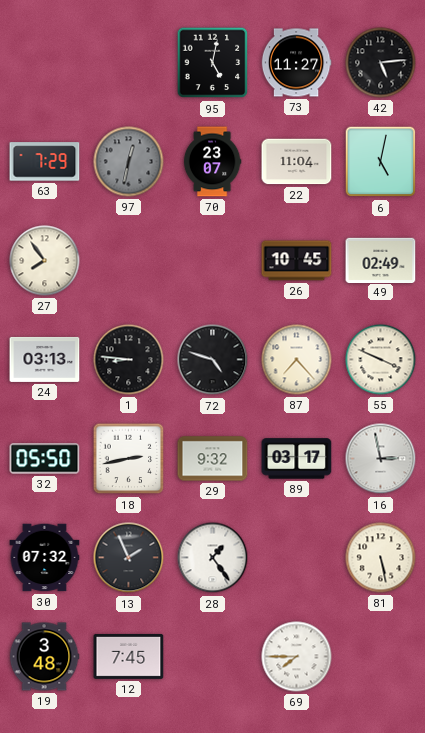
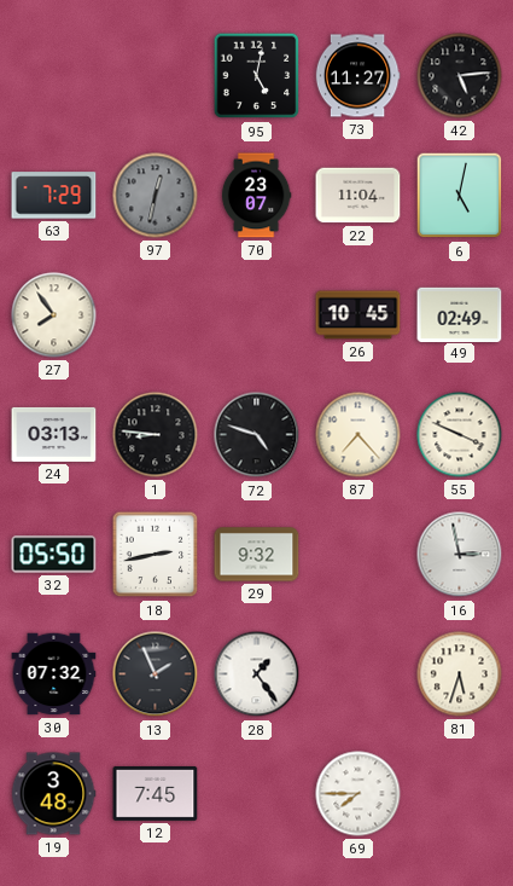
89: 03:17 -> none
81: 5:28 -> 5:33
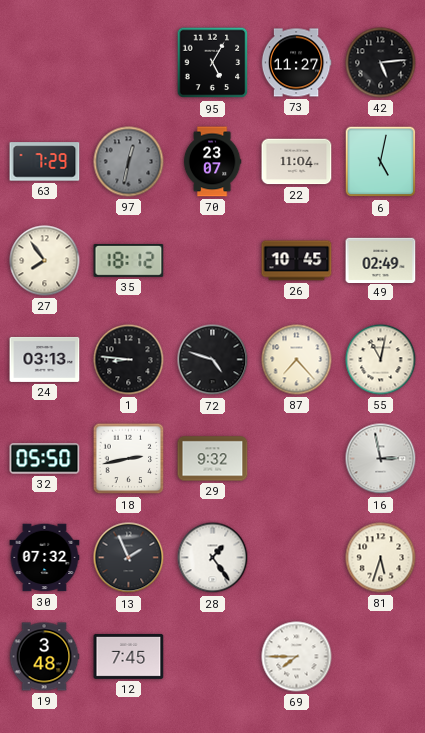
95: 5:02 -> 5:05
35: none -> 18:12
55: 3:49 -> 11:02
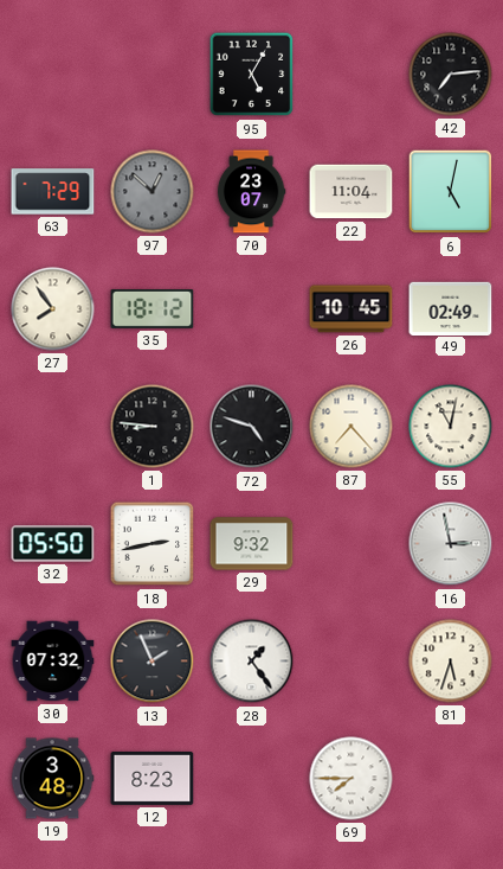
73: 11:27 -> none
42: 5:14 -> 7:14
97: 12:32 -> 12:52
24: 03:13 -> none
12: 7:45 -> 8:23
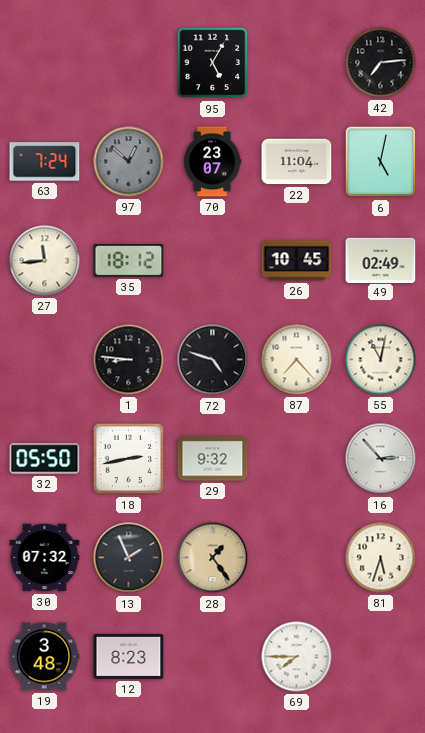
63: 7:29 -> 7:24
27: 7:54 -> 11:44
16: 2:58 -> 2:53
28 dial: white -> champagne
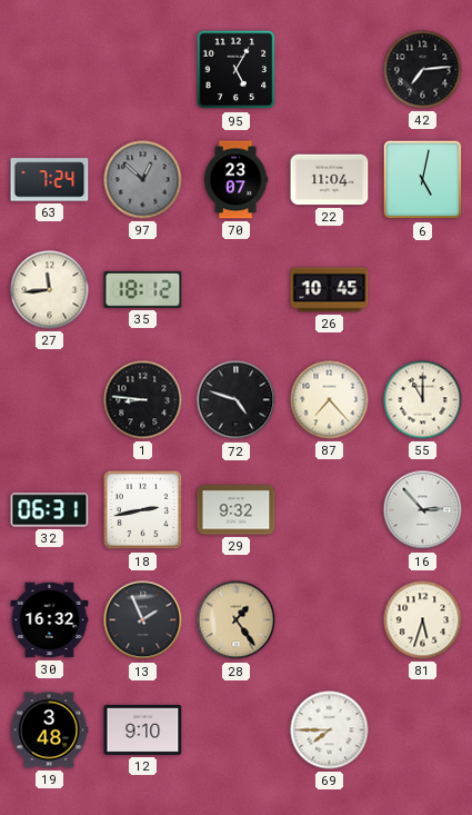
49: 02:49 -> none
55: 11:02 -> 11:00
32: 05:50 -> 06:31
30: 07:32 -> 16:32
12: 8:23 -> 9:10
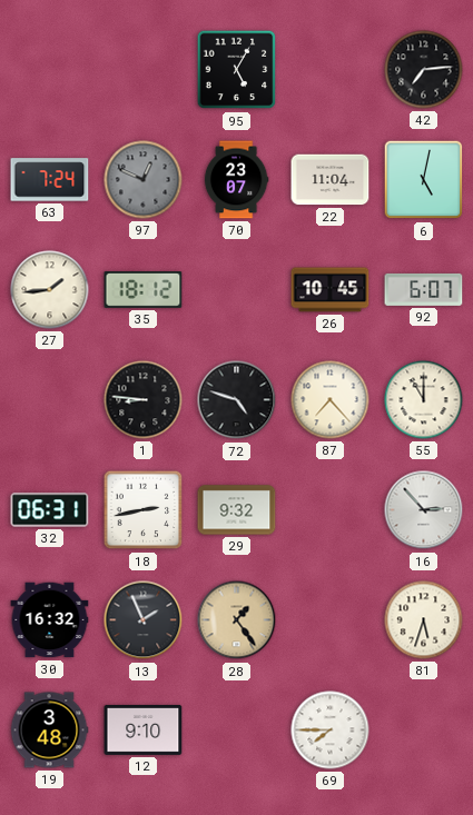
97: 12:52 -> 12:49
27: 11:44 -> 1:44
92: none -> 6:07
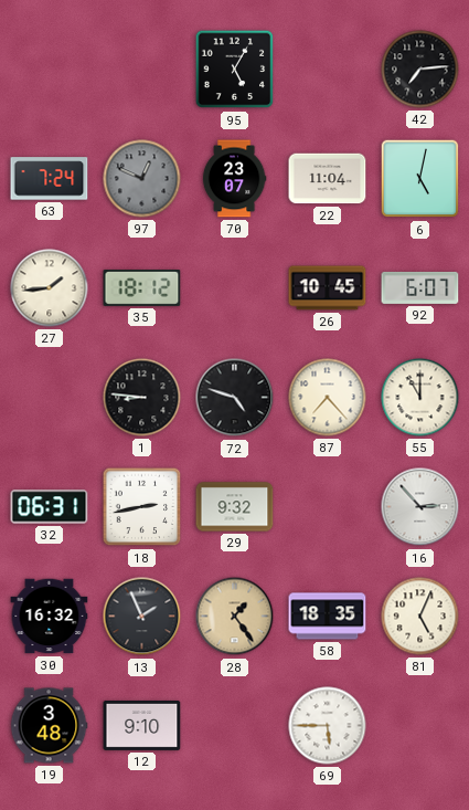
58: none -> 18:35
81: 5:33 -> 5:04
69: 7:45 -> 5:45
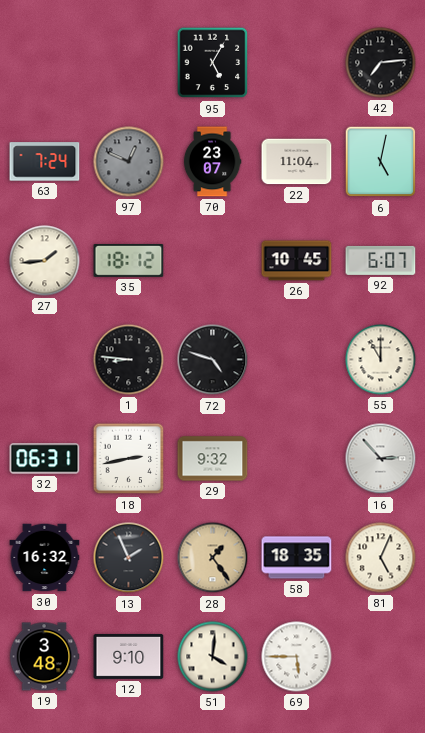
87: 7:23 -> none
51: none -> 4:01
